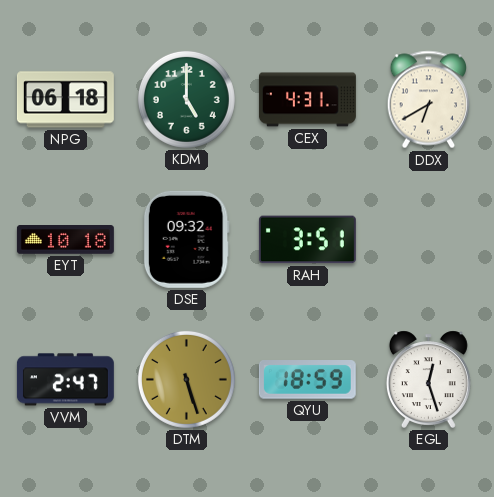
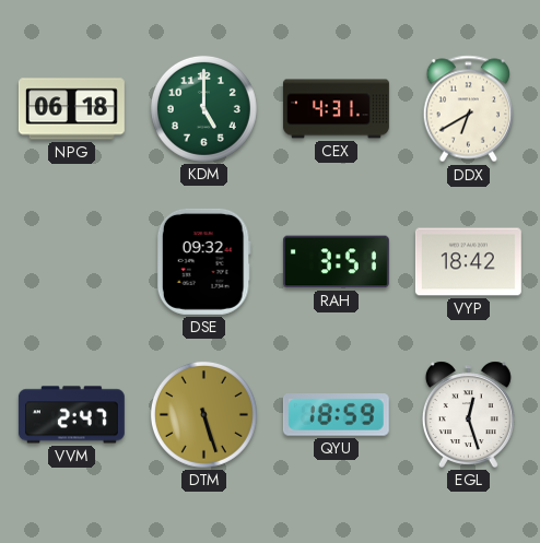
EYT: 10:18 -> none
VYP: none -> 18:42
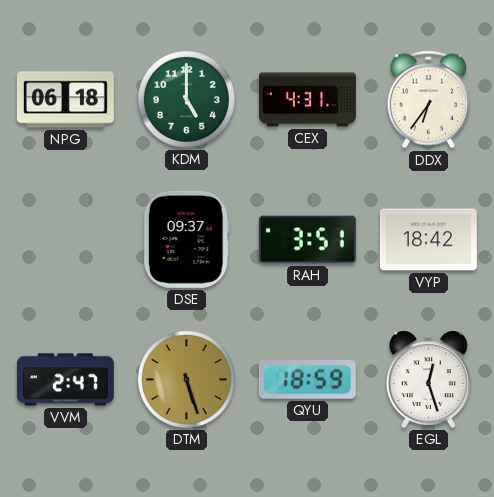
DDX: 6:40 -> 6:36
DSE: 09:32 -> 09:37
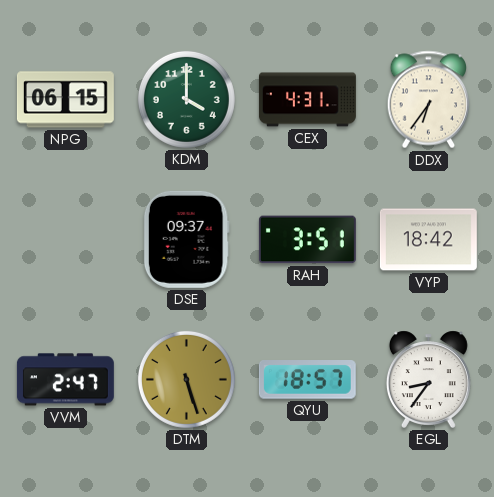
NPG: 06:18 -> 06:15
KDM: 5:00 -> 4:00
QYU: 18:59 -> 18:57
EGL: 12:27 -> 8:36
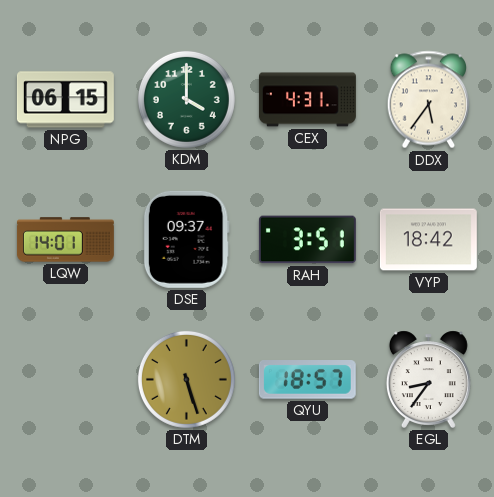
DDX: 6:36 -> 5:36
LQW: none -> 14:01
VVM: 2:47 -> none
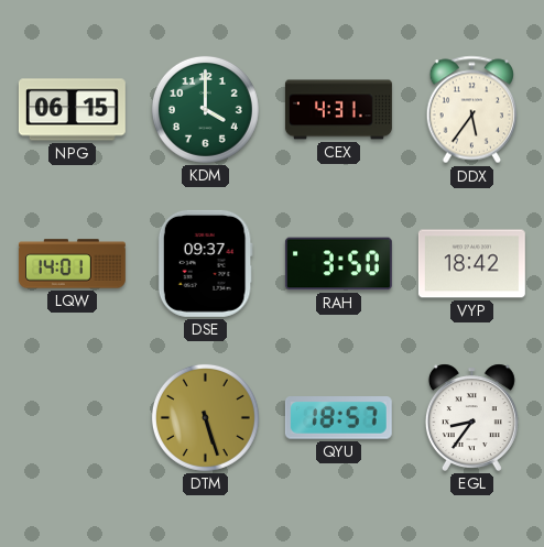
RAH: 3:51 -> 3:50
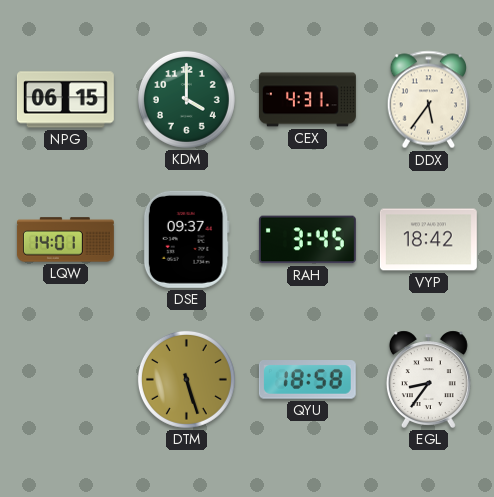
RAH: 3:50 -> 3:45
QYU: 18:57 -> 18:58
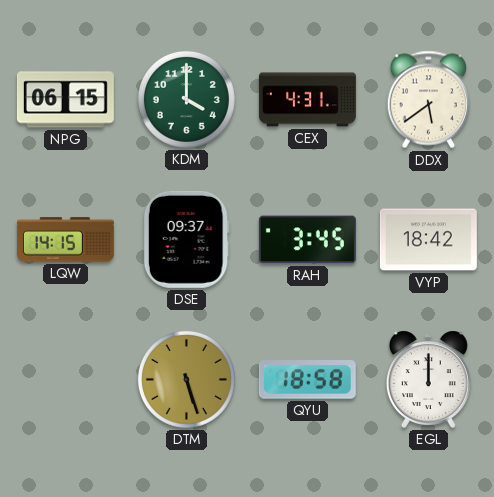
DDX: 5:36 -> 5:39
LQW: 14:01 -> 14:15
EGL: 8:36 -> 12:00
